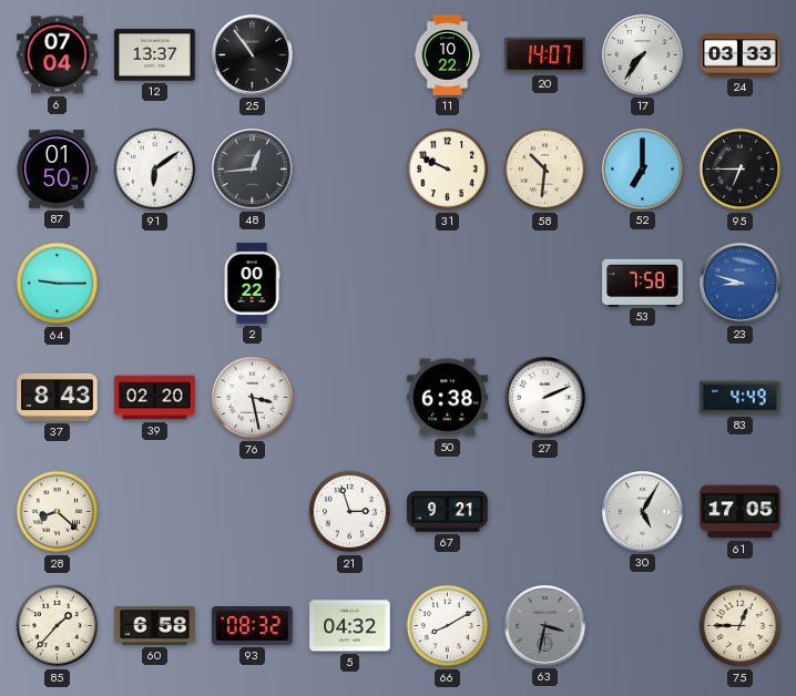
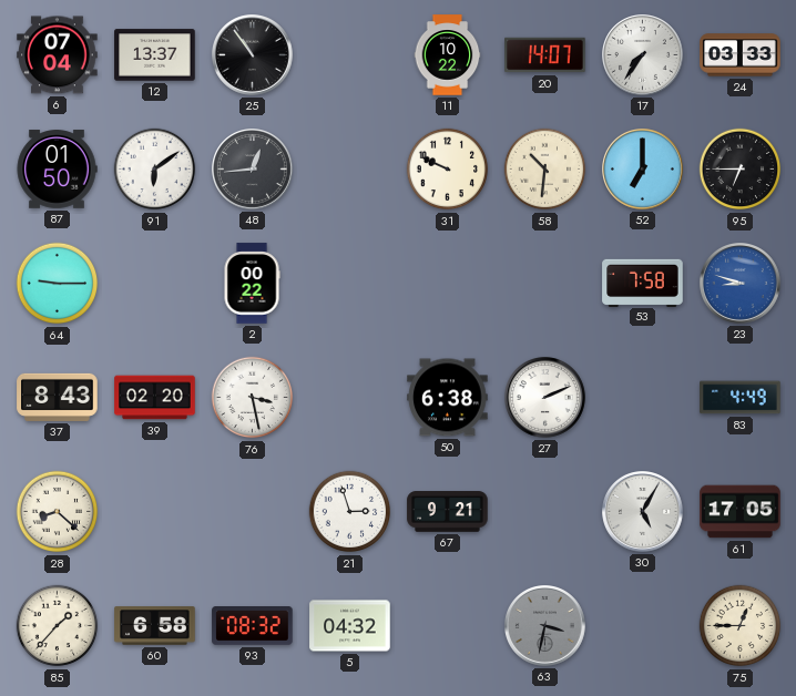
66: 8:10 -> none
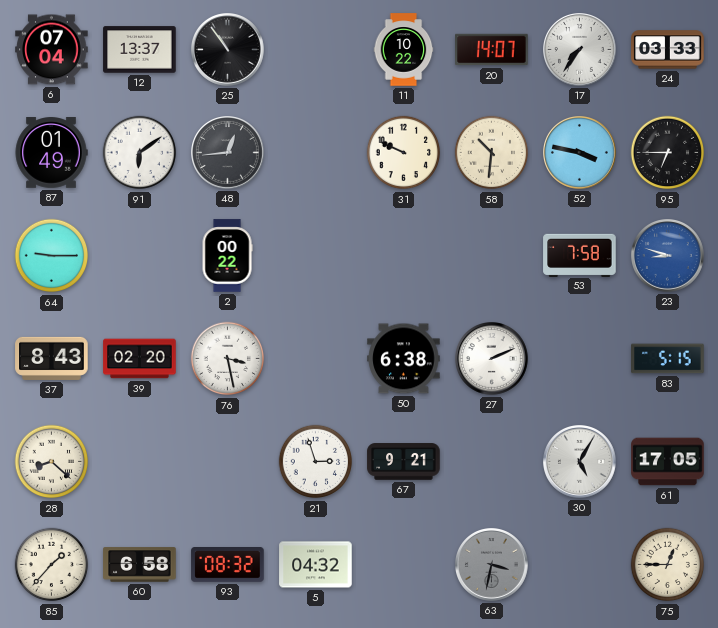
87: 01:50 -> 01:49
52: 7:00 -> 3:47
83: 4:49 -> 5:15
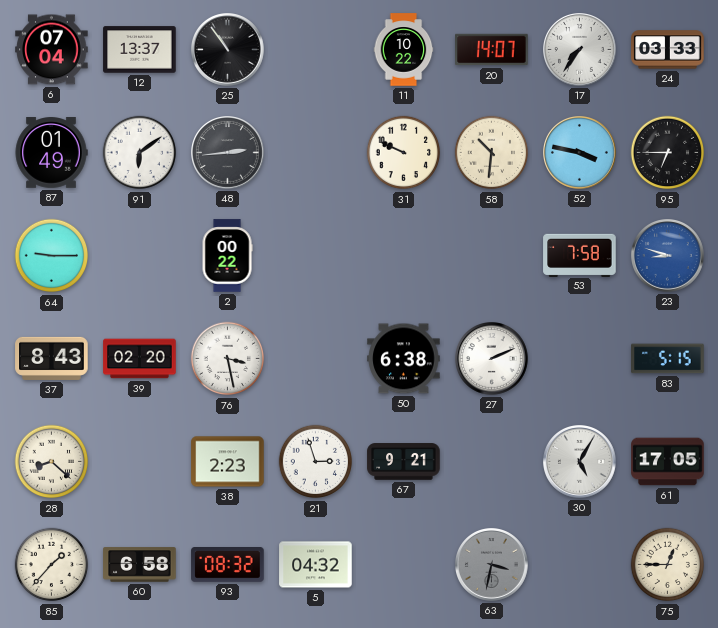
48: 12:44 -> 2:44
38: none -> 2:23
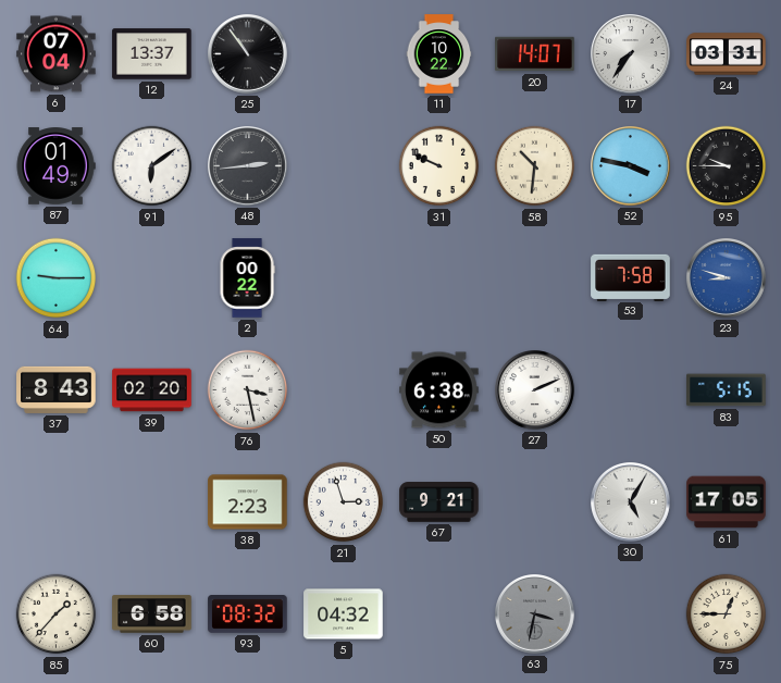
24: 03:33 -> 03:31
95: 6:45 -> 9:45
28: 8:22 -> none
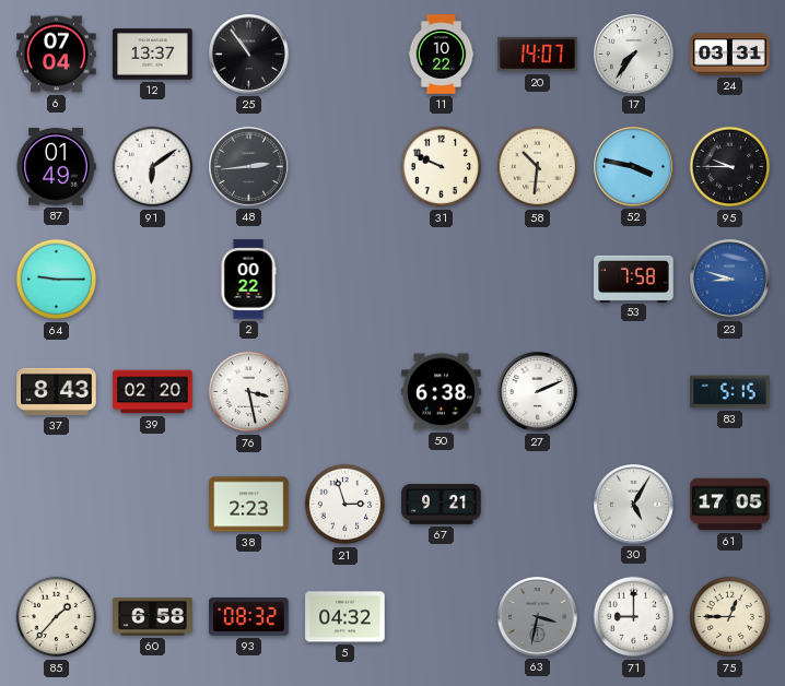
71: none -> 9:00
